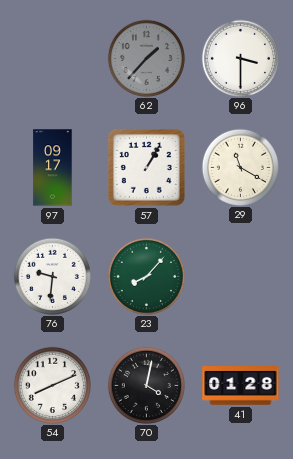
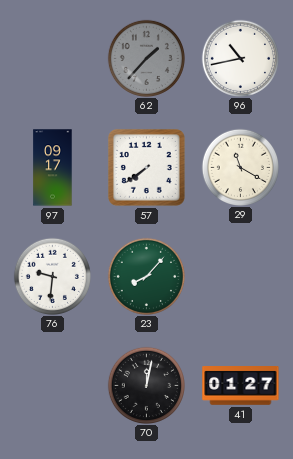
96: 3:30 -> 10:43
57: 1:05 -> 7:39
54: 8:11 -> none
70: 4:02 -> 12:02
41: 01:28 -> 01:27
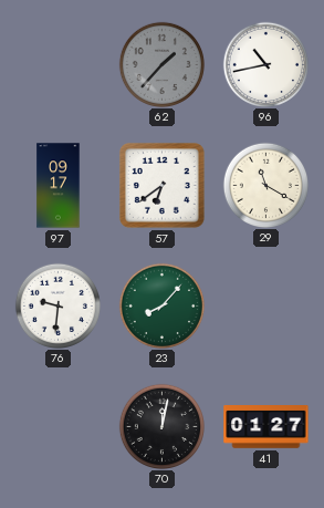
57: 7:39 -> 6:39
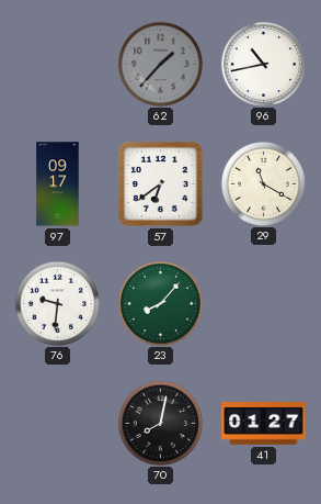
70: 12:02 -> 8:02
